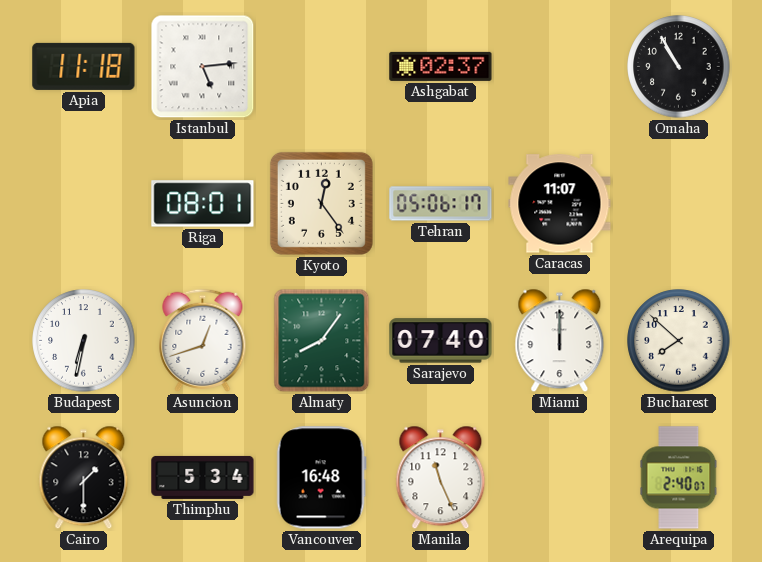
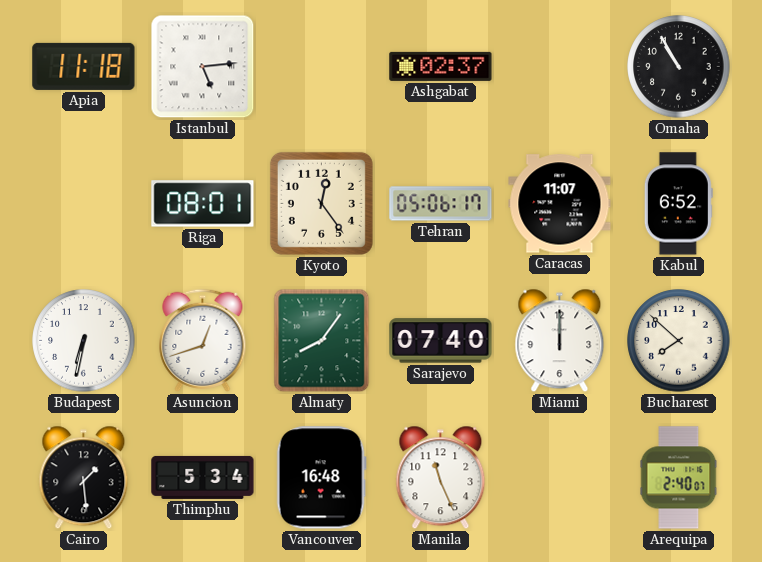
Kabul: none -> 6:52
Cairo: 1:30 -> 1:29
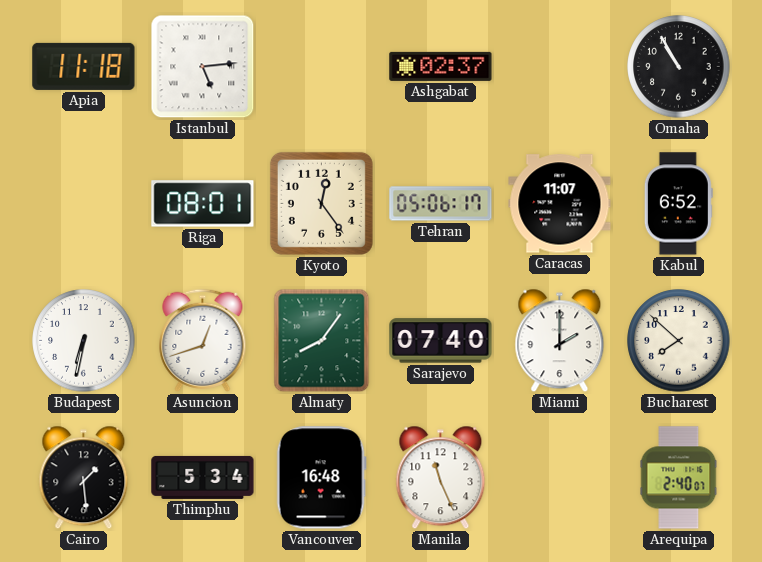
Miami: 12:00 -> 2:00
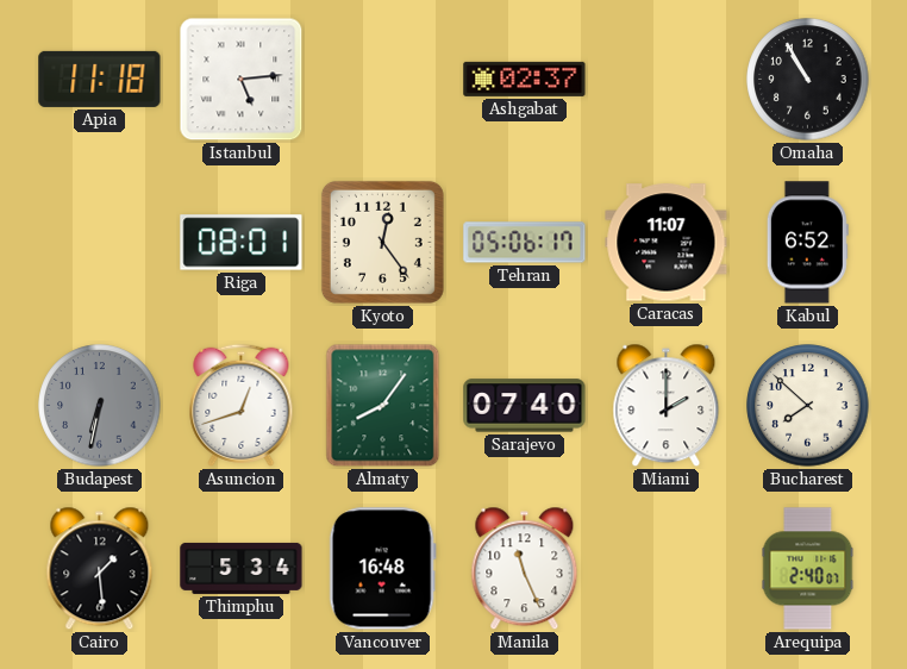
Budapest dial: white -> grey
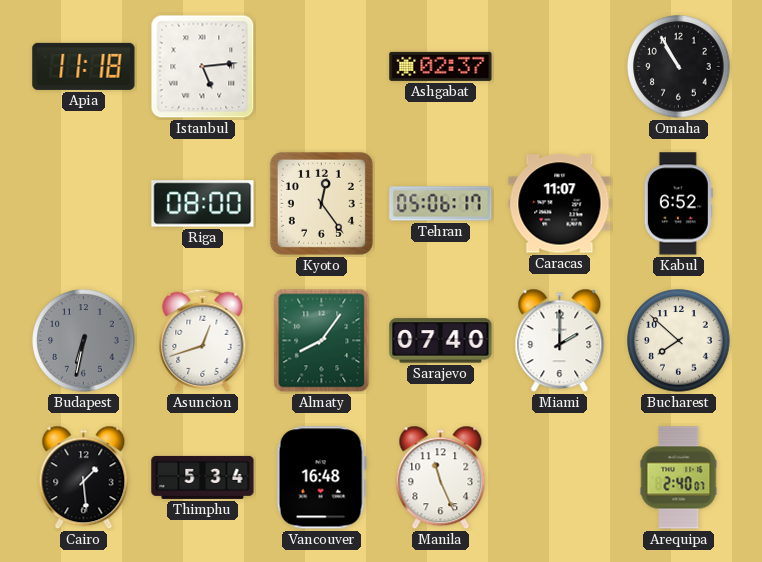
Riga: 08:01 -> 08:00
